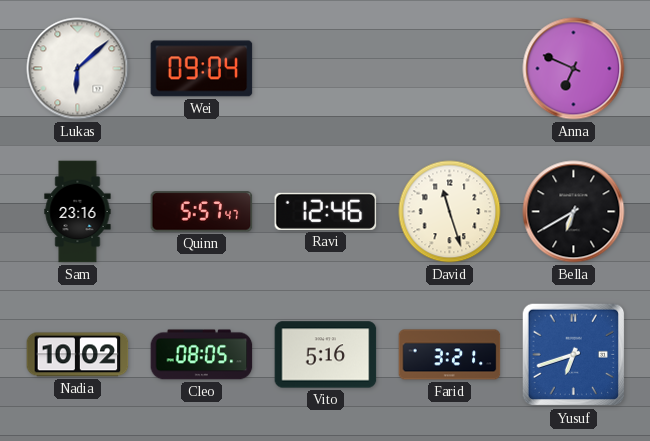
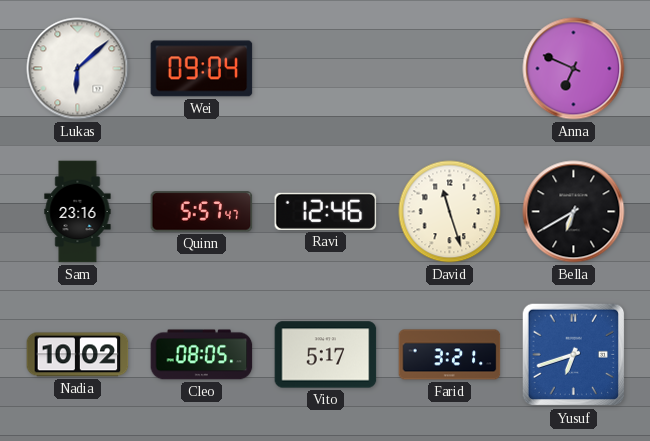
Vito: 5:16 -> 5:17
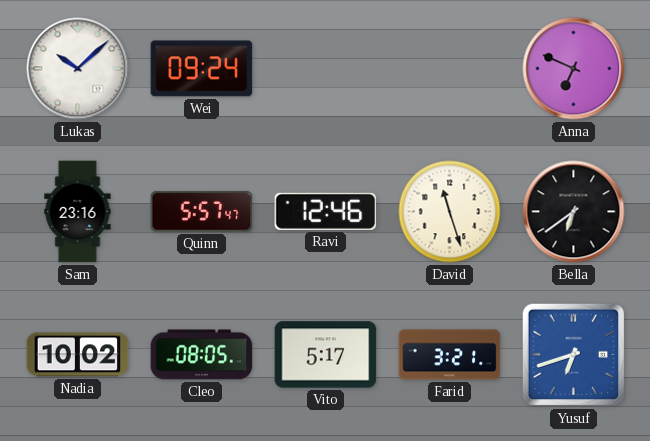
Lukas: 6:08 -> 10:08
Wei: 09:04 -> 09:24
Bella: 6:40 -> 6:39
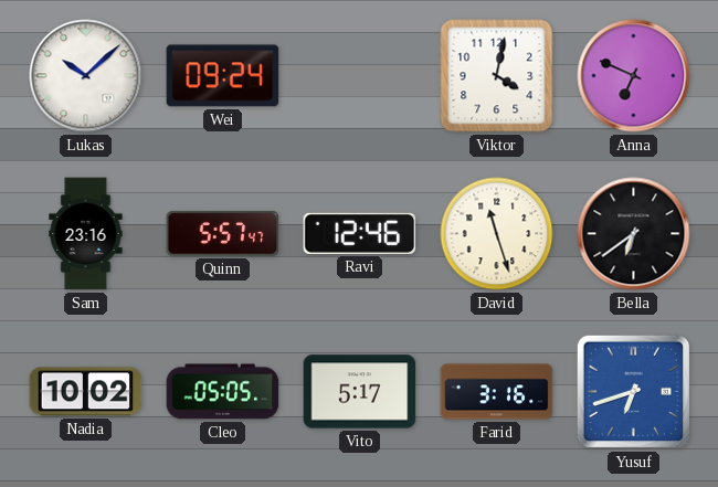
Viktor: none -> 4:02
Cleo: 08:05 -> 05:05
Farid: 3:21 -> 3:16
